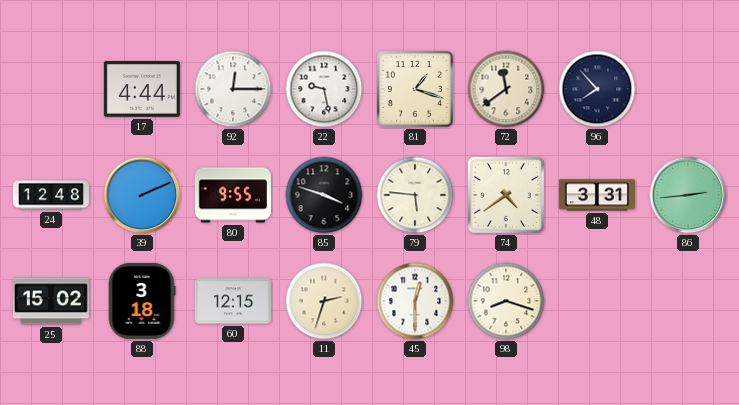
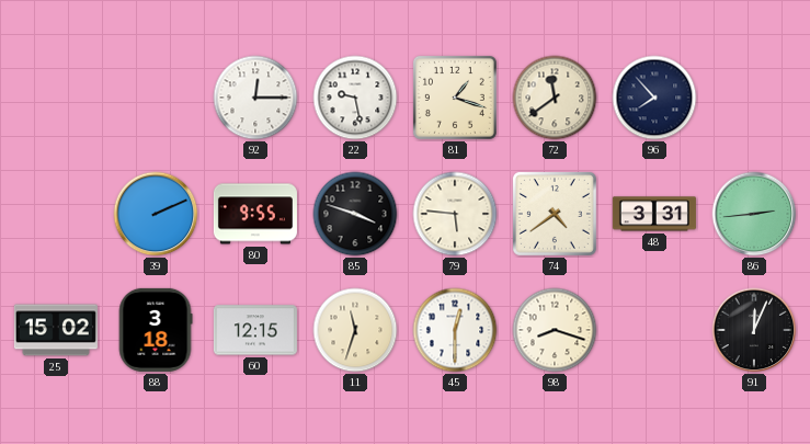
17: 4:44 -> none
24: 12:48 -> none
11: 2:33 -> 11:33
91: none -> 12:04
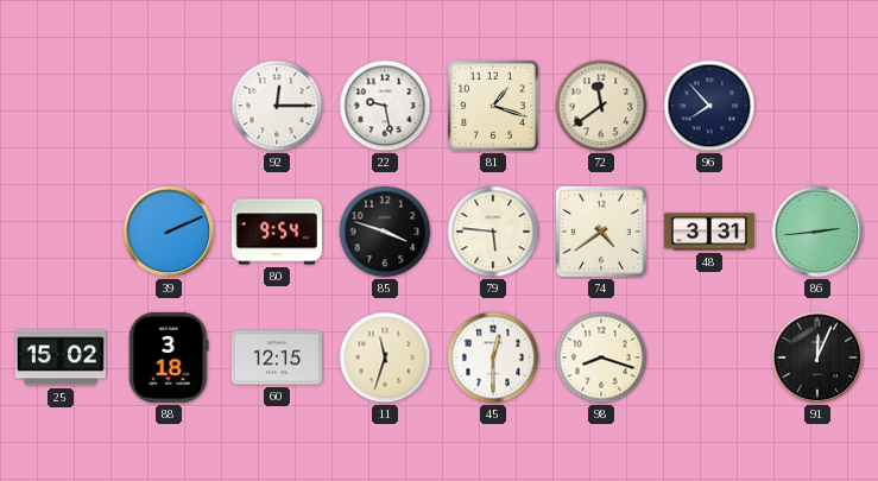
80: 9:55 -> 9:54
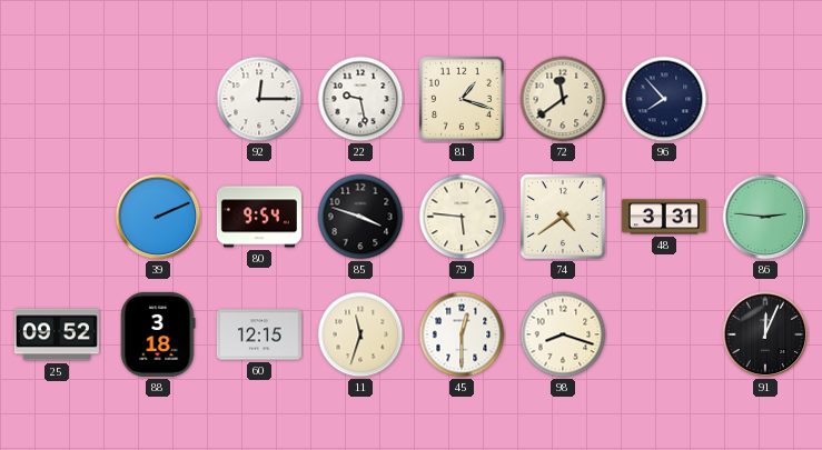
86: 2:44 -> 2:46
25: 15:02 -> 09:52
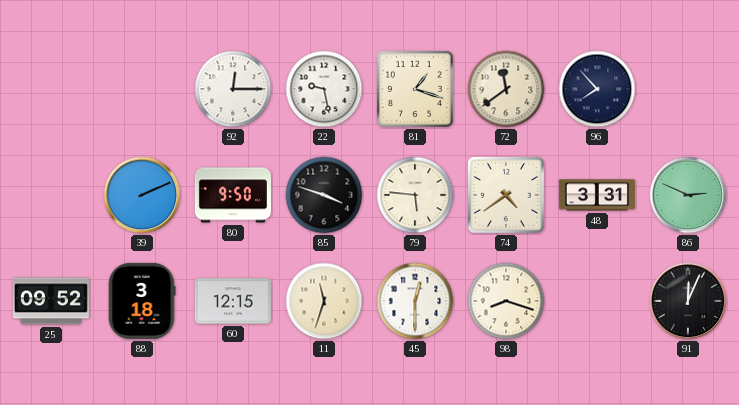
80: 9:54 -> 9:50
86: 2:46 -> 2:49
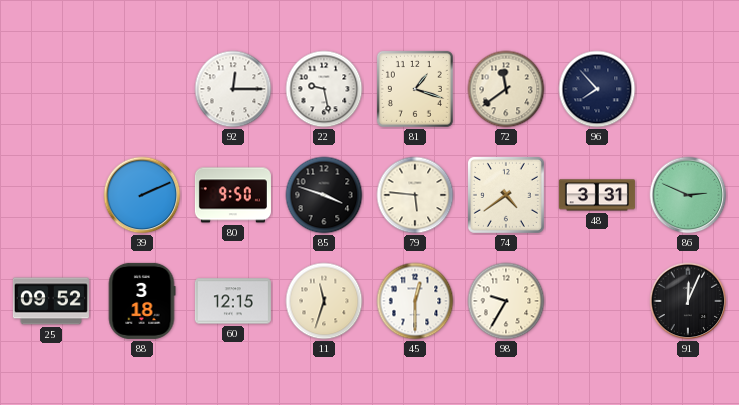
98: 8:18 -> 9:35
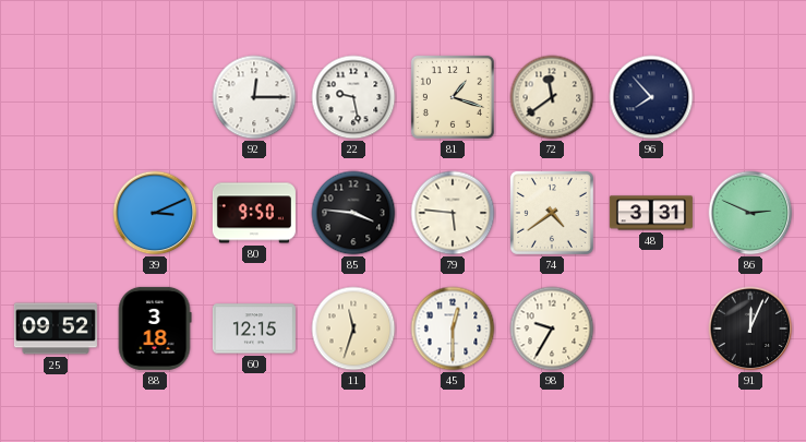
39: 2:11 -> 3:11
85: 3:48 -> 3:46
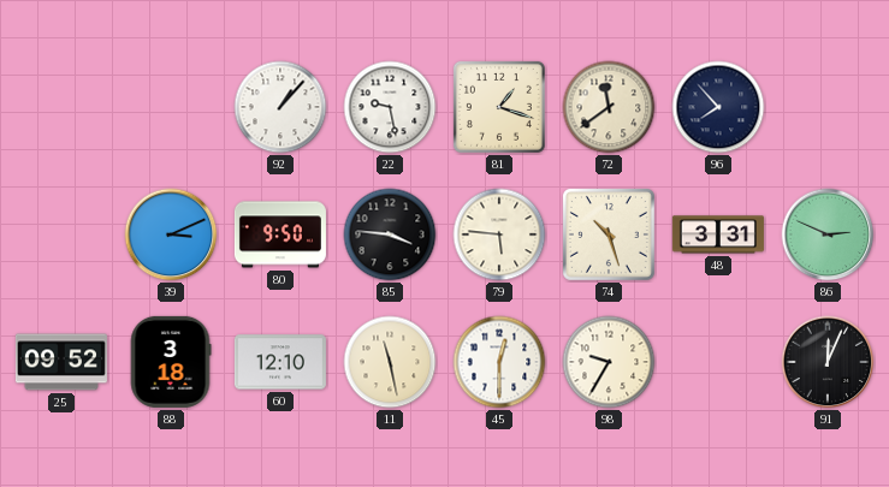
92: 12:15 -> 1:07
74: 4:39 -> 10:27
60: 12:15 -> 12:10
11: 11:33 -> 11:28
